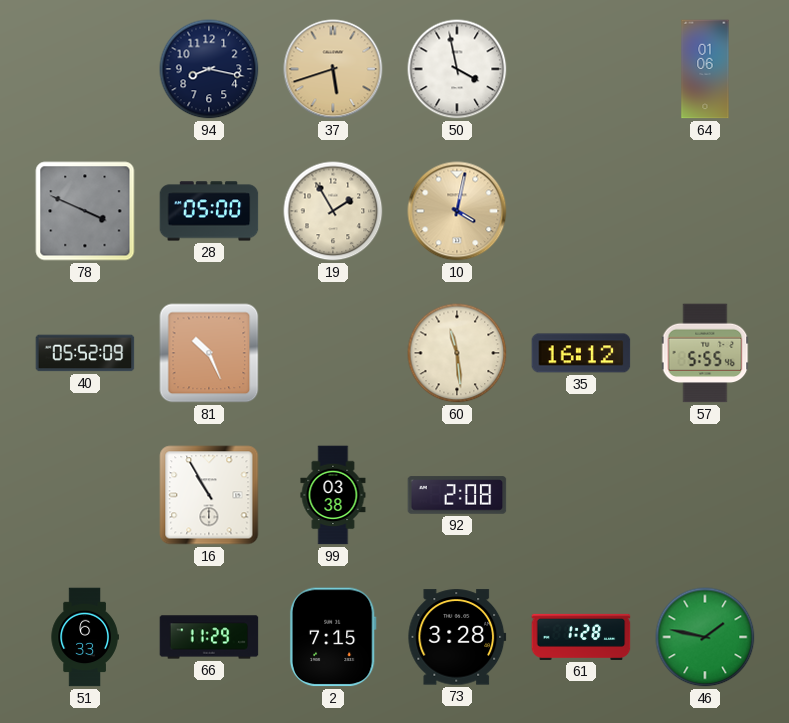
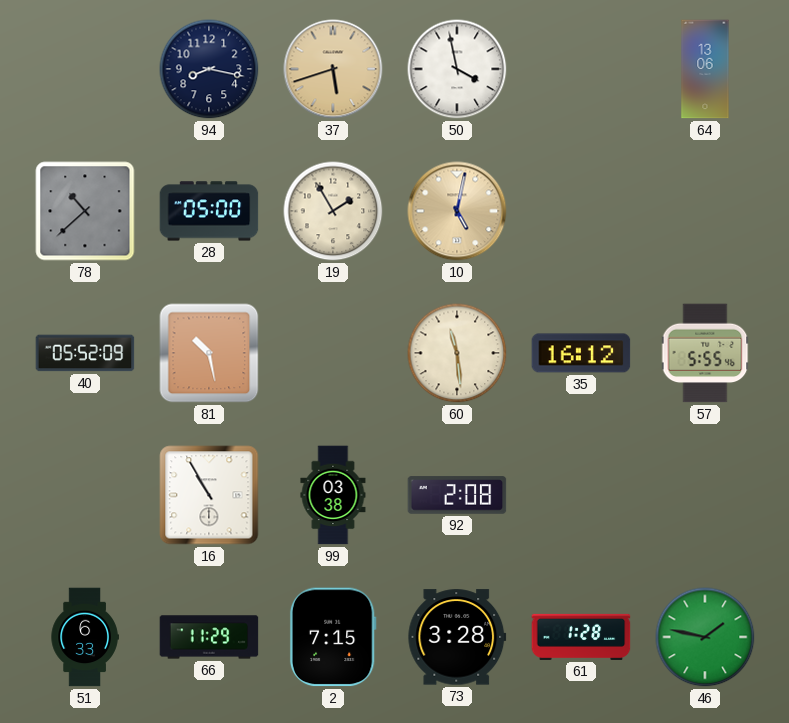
64: 01:06 -> 13:06
78: 3:49 -> 10:38
10: 4:02 -> 5:02
81: 10:26 -> 10:28
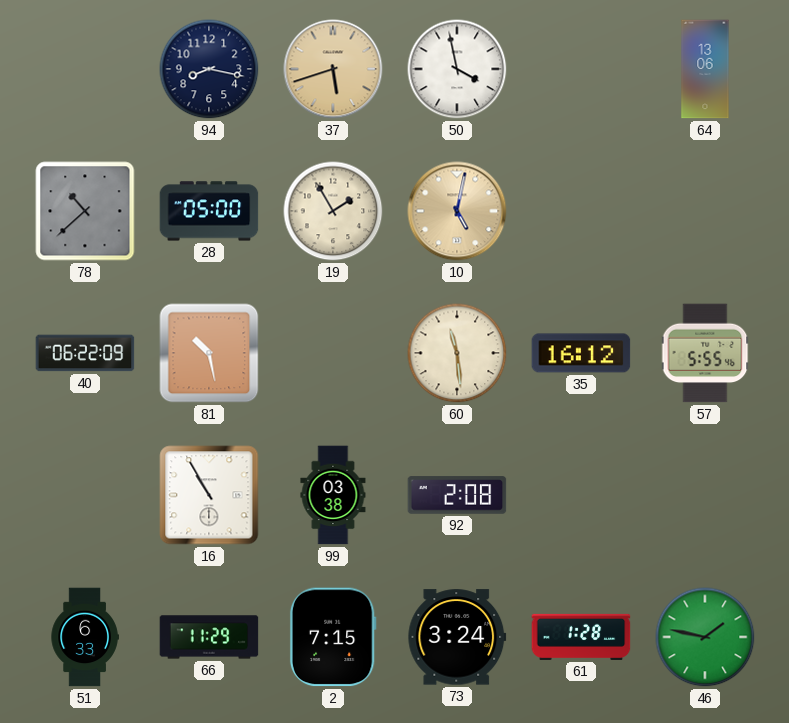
40: 05:52 -> 06:22
73: 3:28 -> 3:24
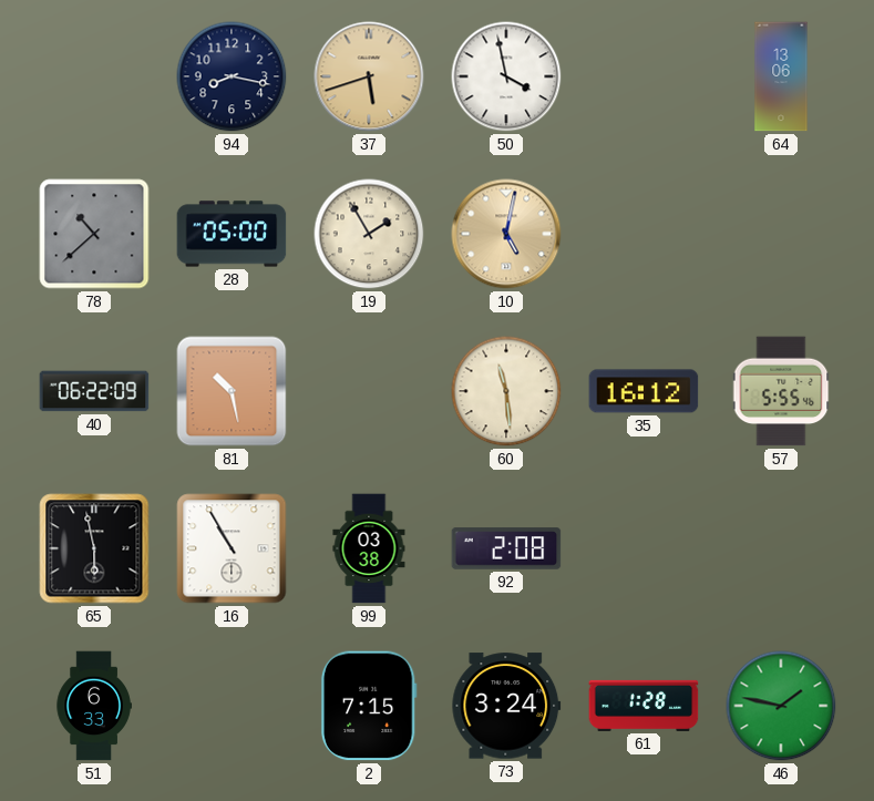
65: none -> 5:58
66: 11:29 -> none
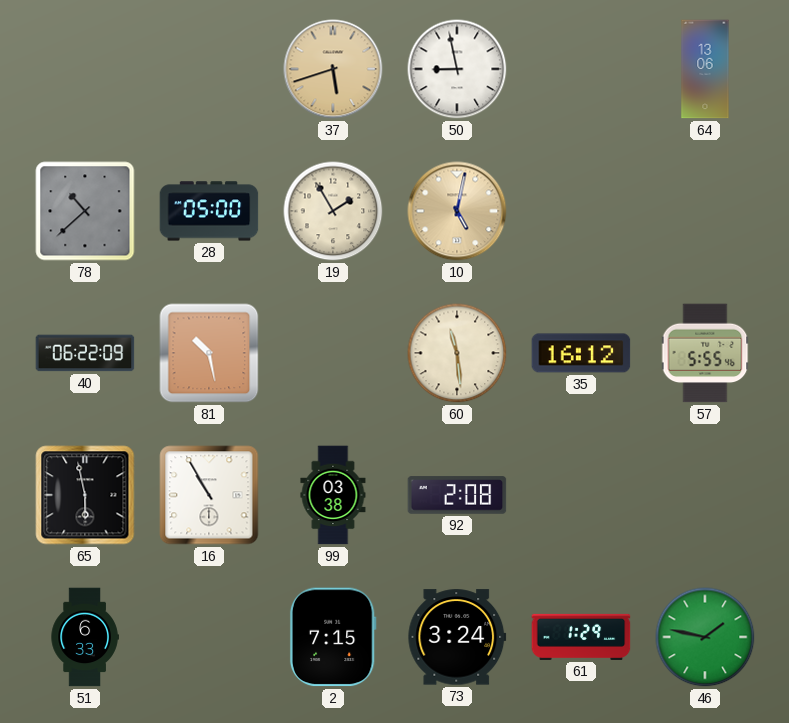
94: 8:17 -> none
50: 3:58 -> 8:58
61: 1:28 -> 1:29
